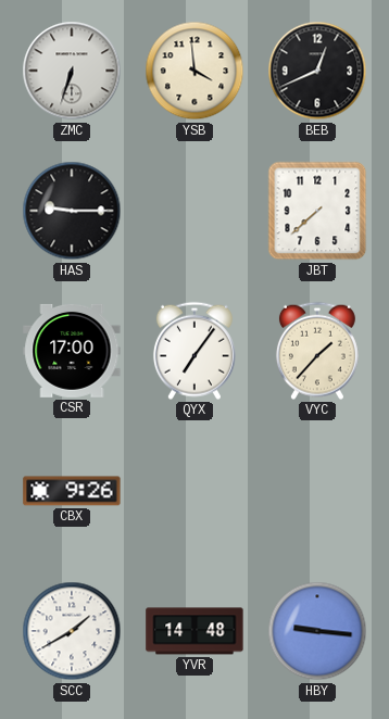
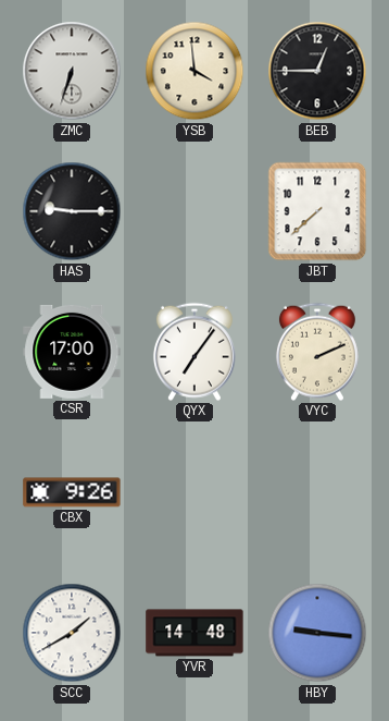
BEB: 12:41 -> 12:45
VYC: 1:37 -> 2:11
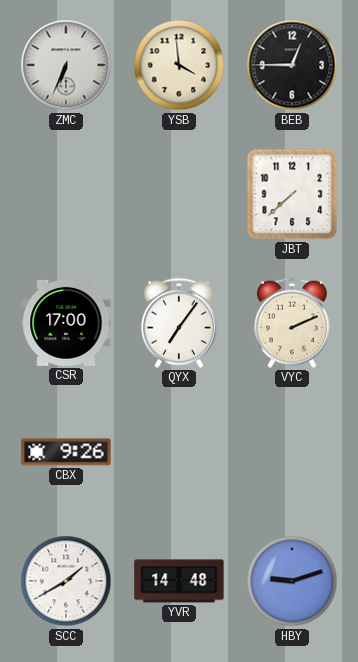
ZMC: 6:33 -> 6:34
HAS: 9:15 -> none
HBY: 9:16 -> 9:12
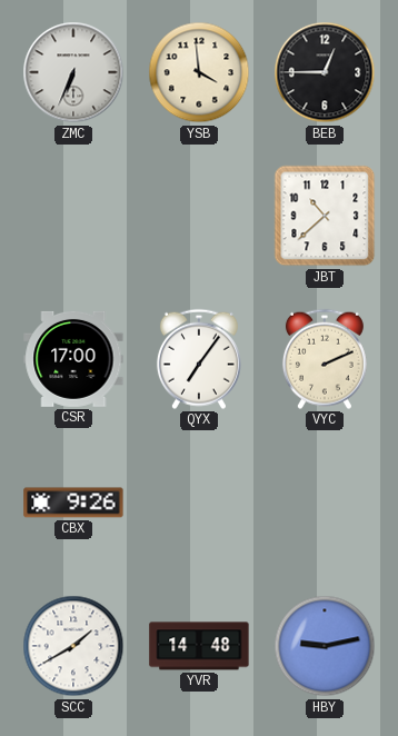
JBT: 7:38 -> 10:38
HBY: 9:12 -> 9:13
